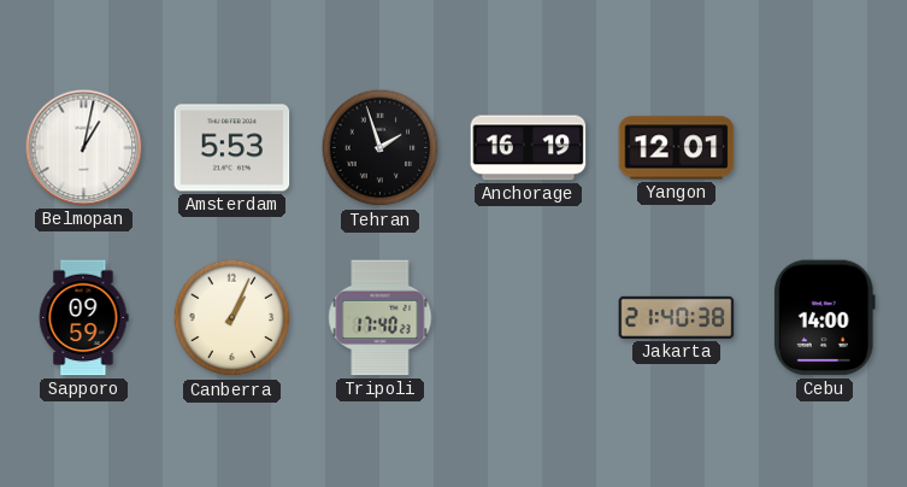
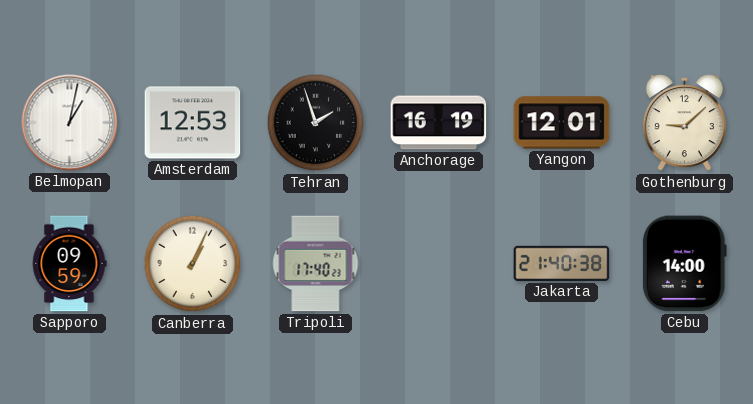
Amsterdam: 5:53 -> 12:53
Gothenburg: none -> 9:08
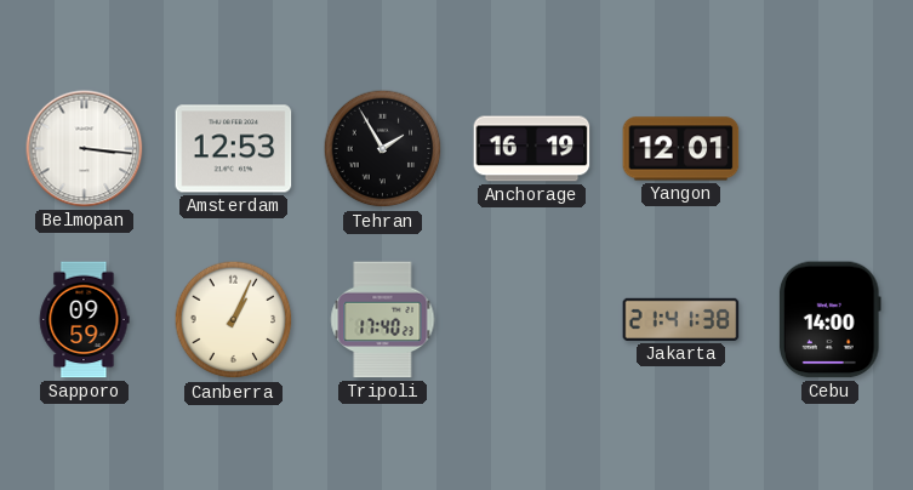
Belmopan: 1:02 -> 3:16
Tehran: 1:57 -> 1:55
Gothenburg: 9:08 -> none
Jakarta: 21:40 -> 21:41
